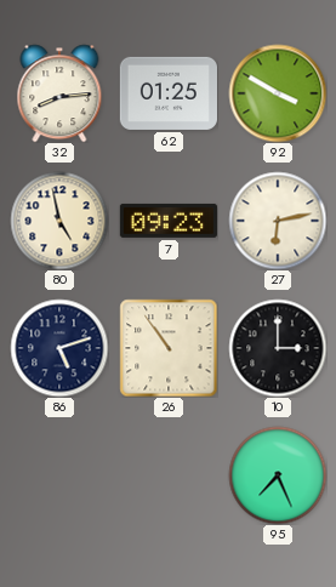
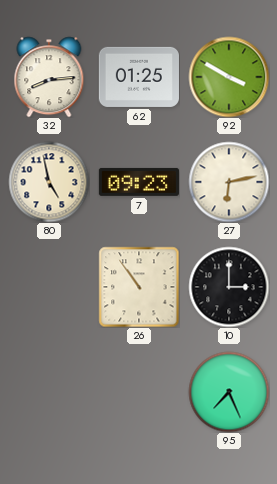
86: 5:12 -> none
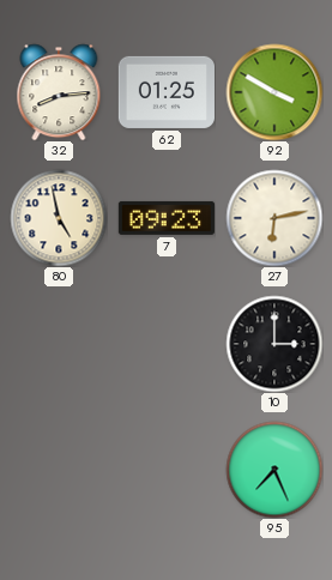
26: 10:54 -> none
